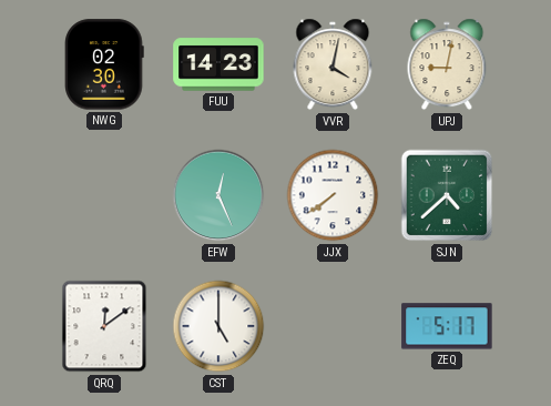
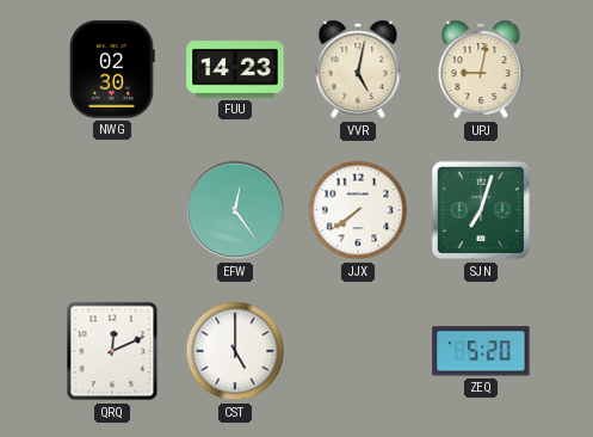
VVR: 4:02 -> 5:02
EFW: 12:26 -> 12:24
SJN: 4:38 -> 7:03
QRQ: 12:09 -> 12:11
ZEQ: 5:17 -> 5:20
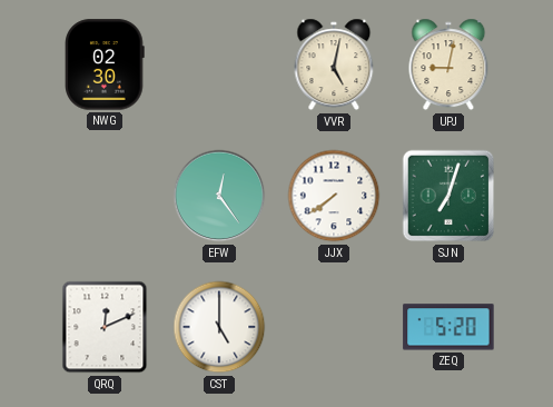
FUU: 14:23 -> none
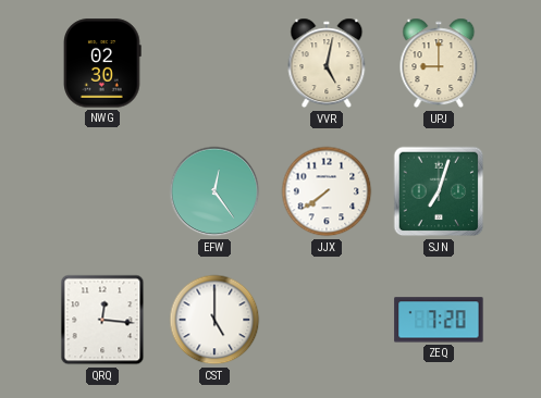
UPJ: 9:02 -> 9:00
QRQ: 12:11 -> 12:16
ZEQ: 5:20 -> 7:20
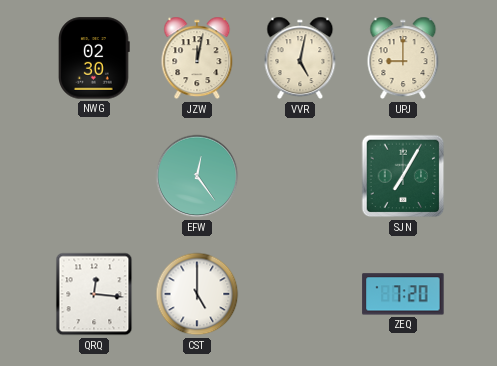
JZW: none -> 12:02
JJX: 7:39 -> none
SJN: 7:03 -> 7:05
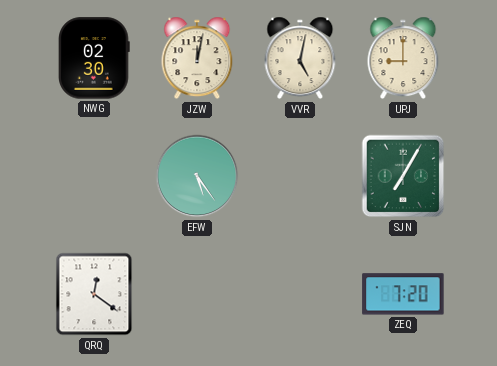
EFW: 12:24 -> 5:24
QRQ: 12:16 -> 12:21
CST: 5:00 -> none
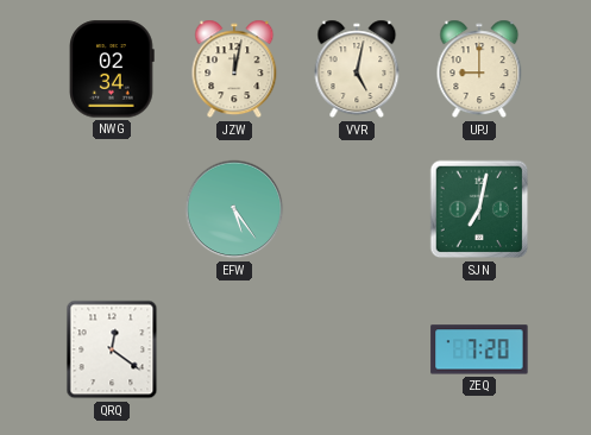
NWG: 02:30 -> 02:34
SJN: 7:05 -> 7:02
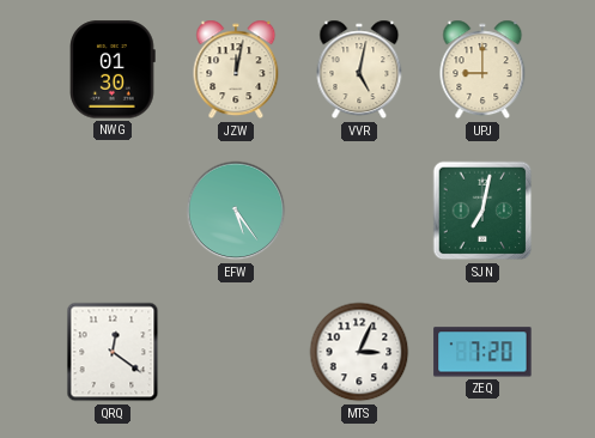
NWG: 02:34 -> 01:30
MTS: none -> 3:04
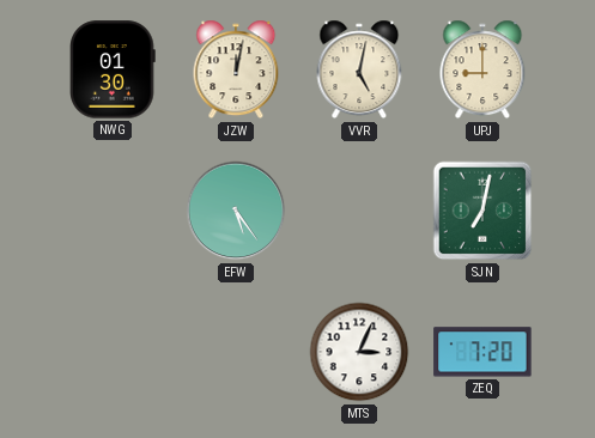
QRQ: 12:21 -> none
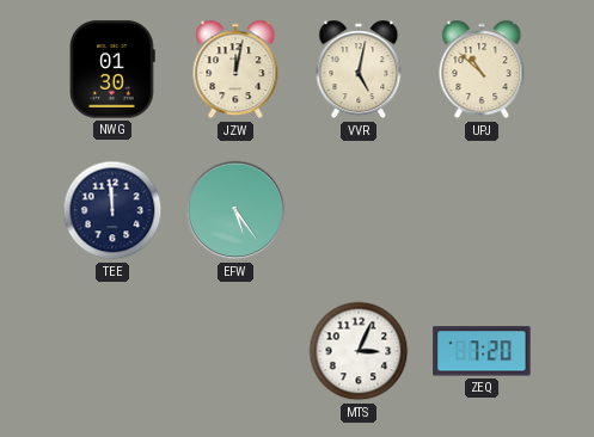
UPJ: 9:00 -> 10:52
TEE: none -> 11:59
SJN: 7:02 -> none
